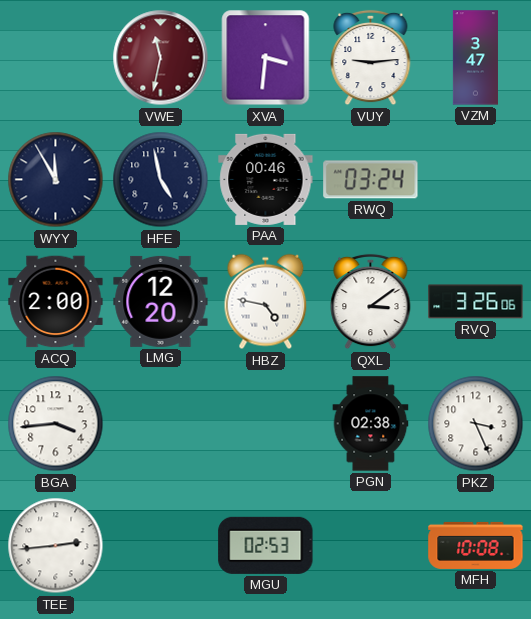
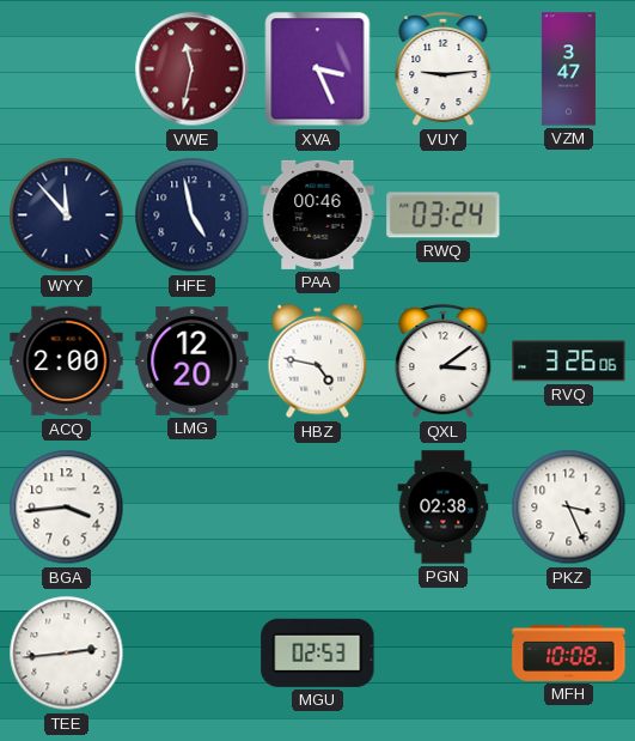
XVA: 3:31 -> 3:26
WYY: 11:55 -> 11:53
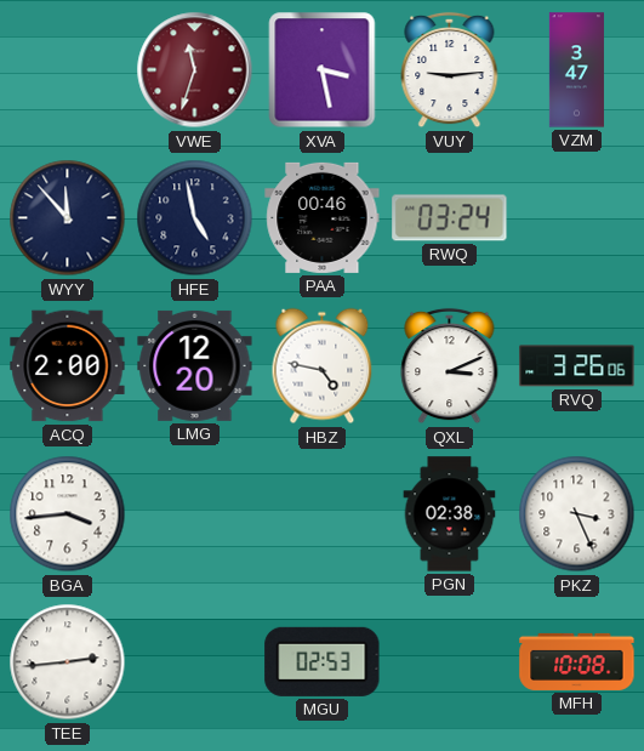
VWE: 11:32 -> 11:33
XVA: 3:26 -> 3:28
QXL: 3:09 -> 3:11
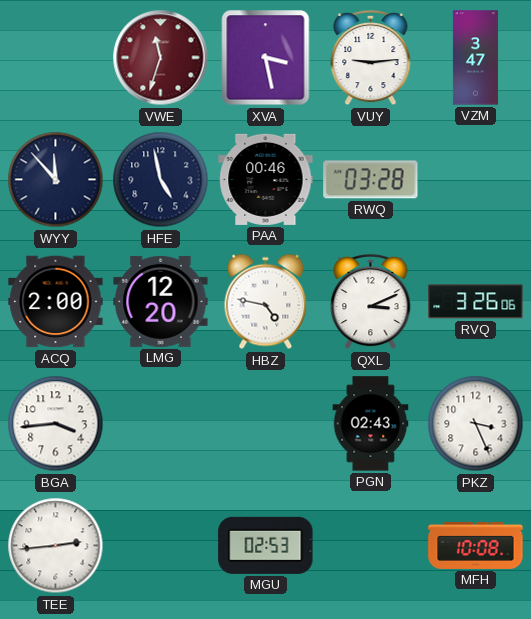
RWQ: 03:24 -> 03:28
PGN: 02:38 -> 02:43
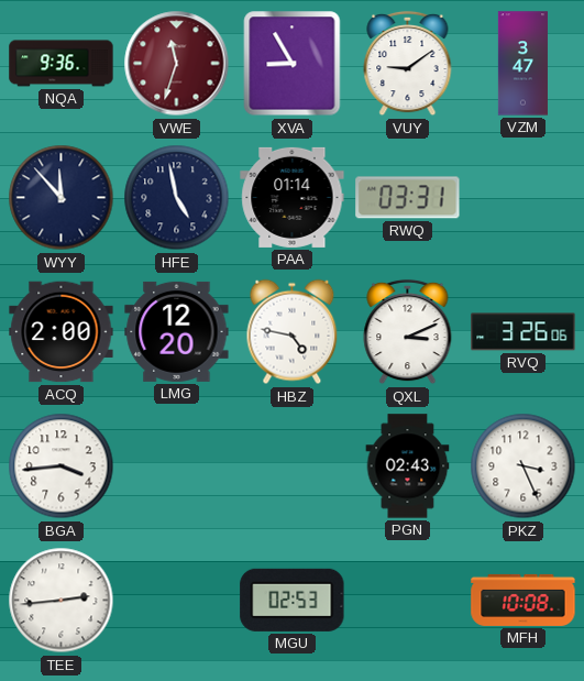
NQA: none -> 9:36
XVA: 3:28 -> 8:55
VUY: 9:14 -> 9:09
PAA: 00:46 -> 01:14
RWQ: 03:28 -> 03:31
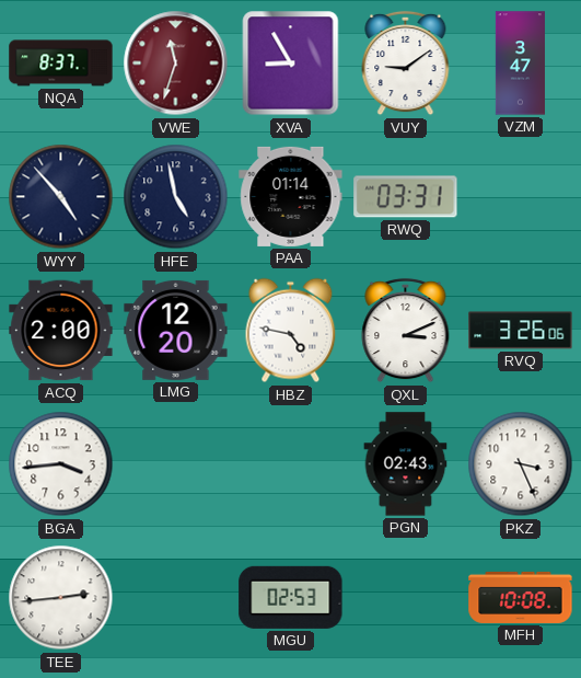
NQA: 9:36 -> 8:37
WYY: 11:53 -> 4:53
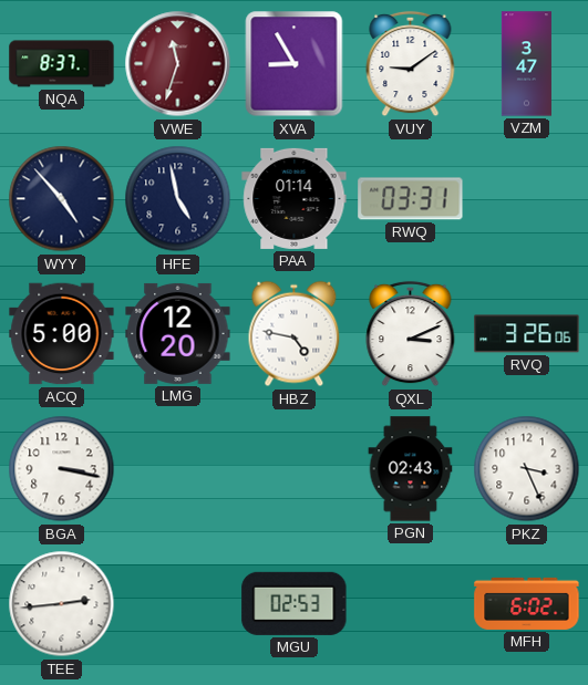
ACQ: 2:00 -> 5:00
BGA: 3:44 -> 3:17
MFH: 10:08 -> 6:02
